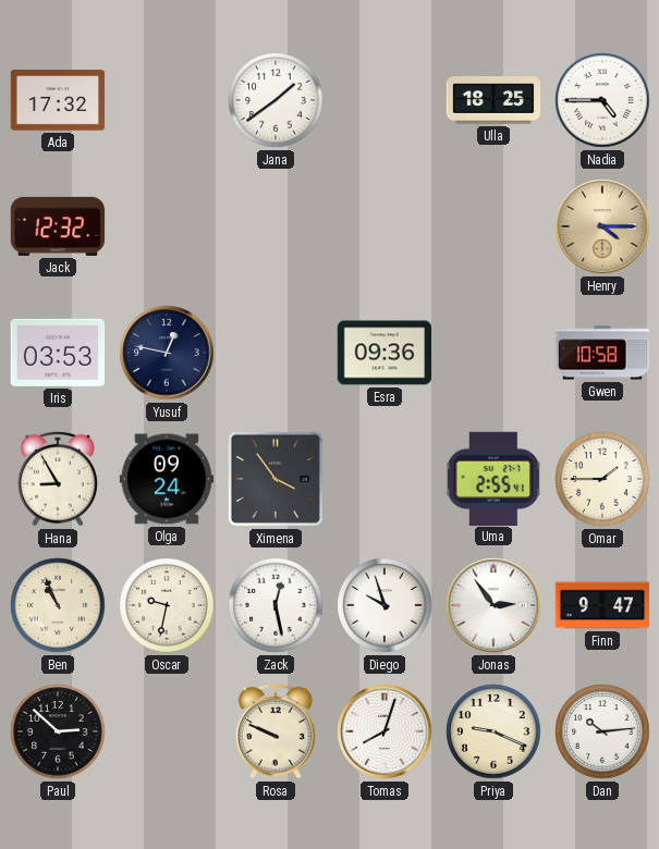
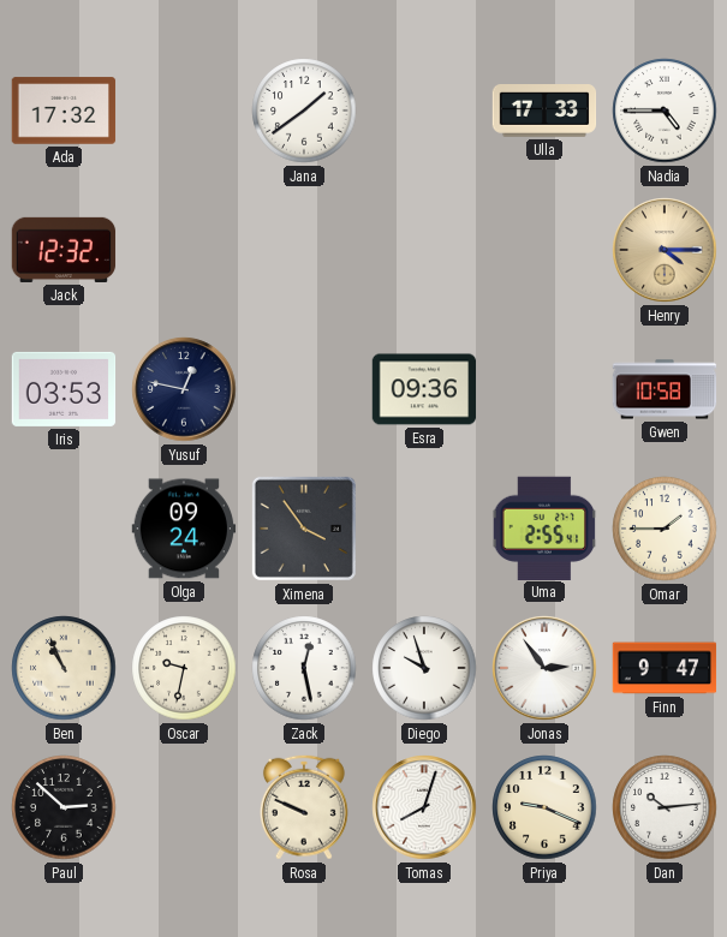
Ulla: 18:25 -> 17:33
Hana: 8:55 -> none
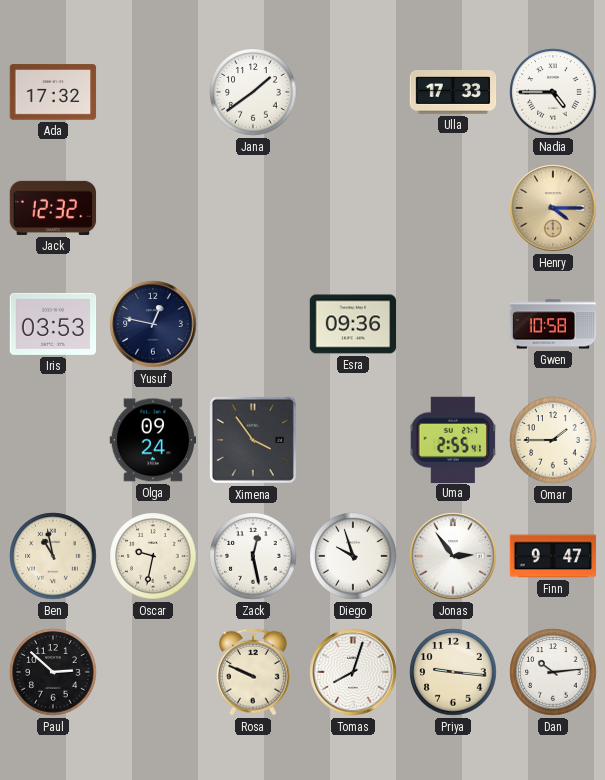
Ben: 10:56 -> 10:58
Priya: 9:19 -> 9:16
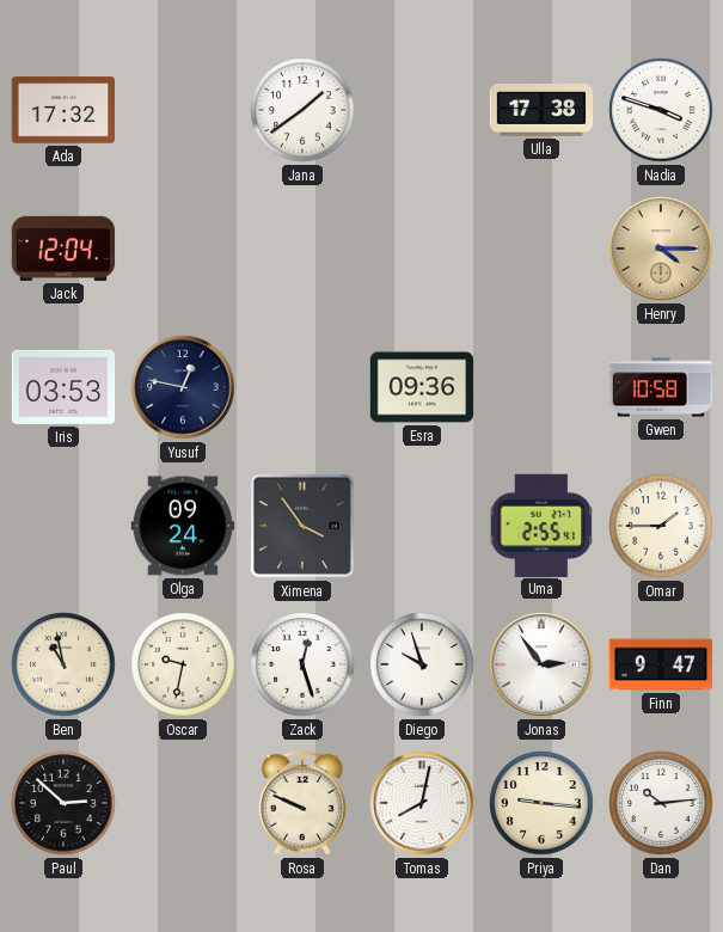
Ulla: 17:33 -> 17:38
Nadia: 4:45 -> 3:48
Jack: 12:32 -> 12:04
Zack: 12:28 -> 12:27
Tomas: 8:03 -> 8:02
